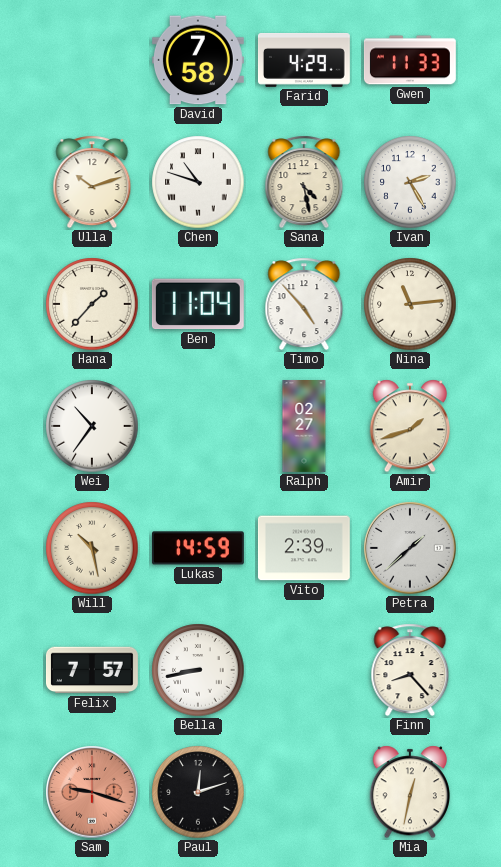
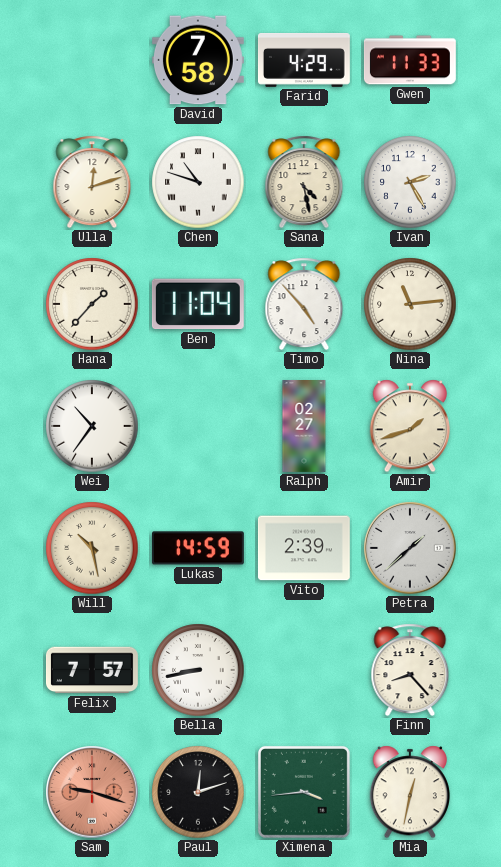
Ulla: 10:12 -> 12:12
Ximena: none -> 3:44
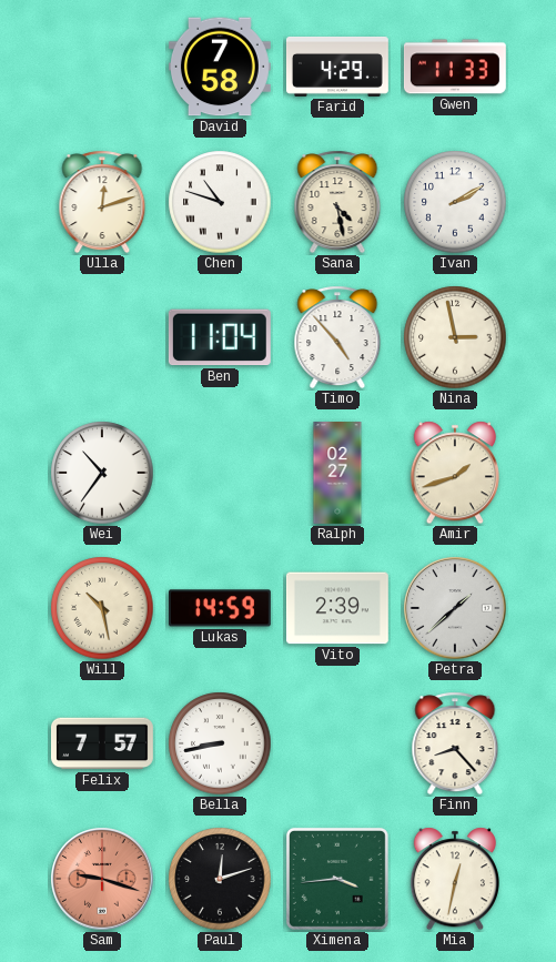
Ivan: 2:25 -> 2:10
Hana: 1:37 -> none
Nina: 11:14 -> 2:58
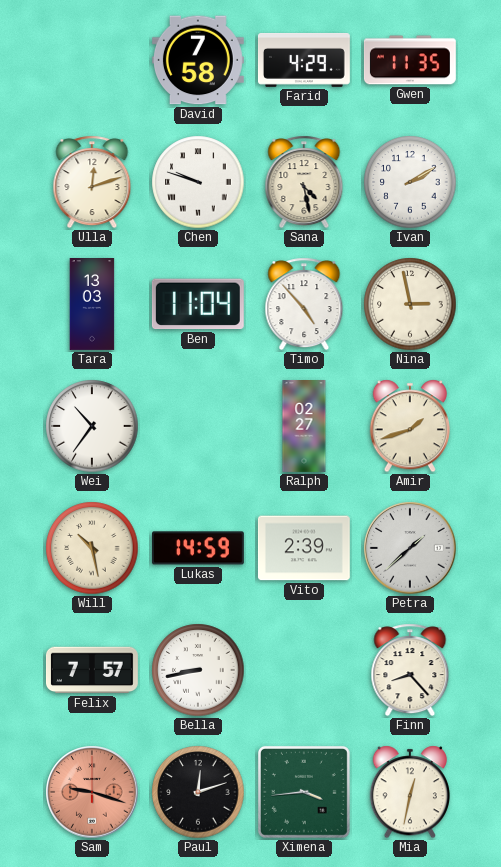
Gwen: 11:33 -> 11:35
Chen: 10:48 -> 9:48
Tara: none -> 13:03
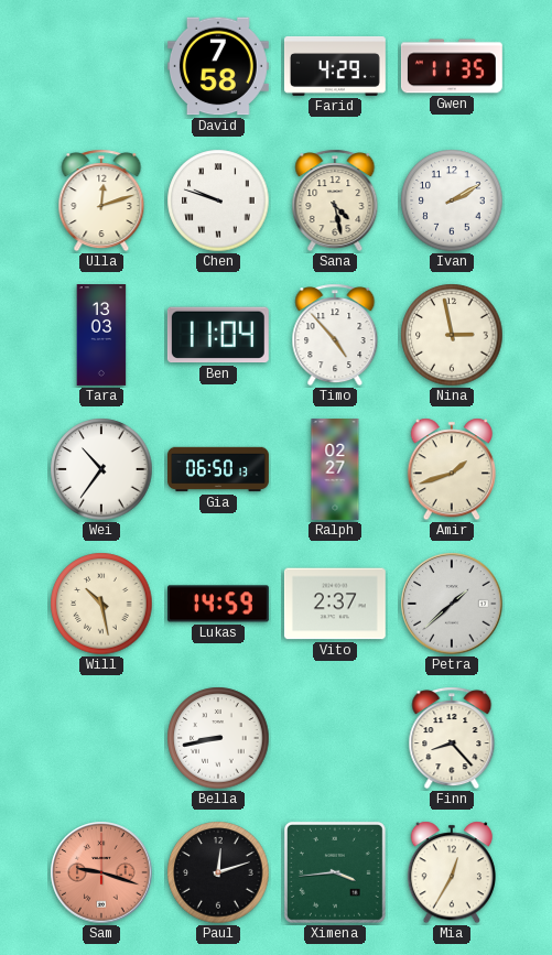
Gia: none -> 06:50
Vito: 2:39 -> 2:37
Felix: 7:57 -> none
Mia: 12:32 -> 12:35
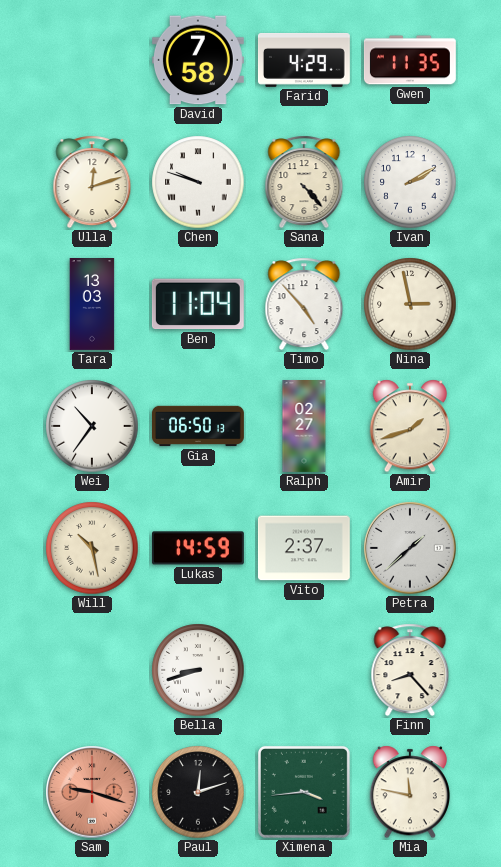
Sana: 4:28 -> 4:23
Bella: 8:43 -> 8:42
Mia: 12:35 -> 11:47
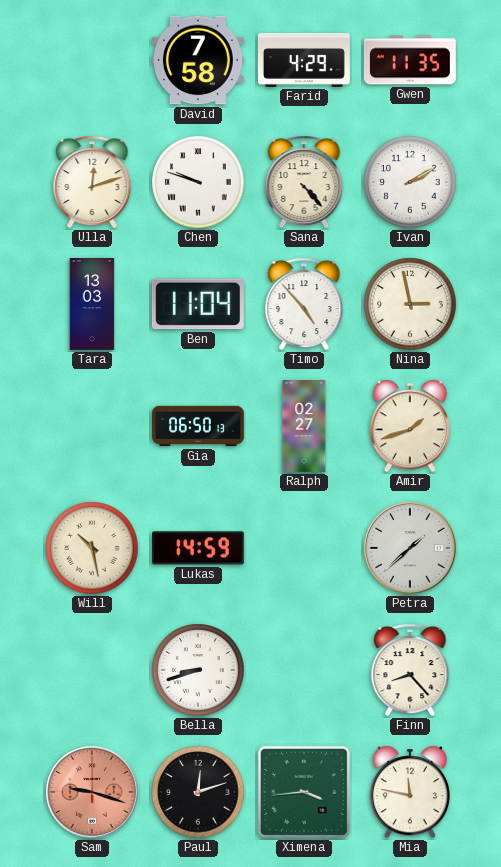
Wei: 10:36 -> none
Vito: 2:37 -> none
